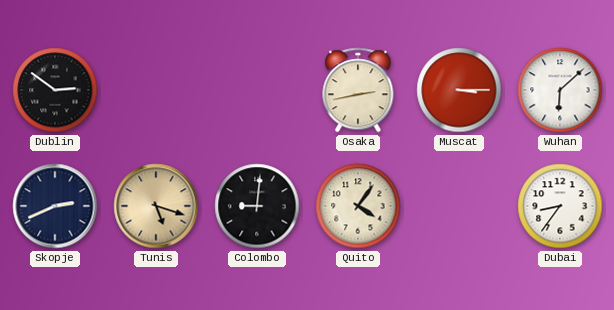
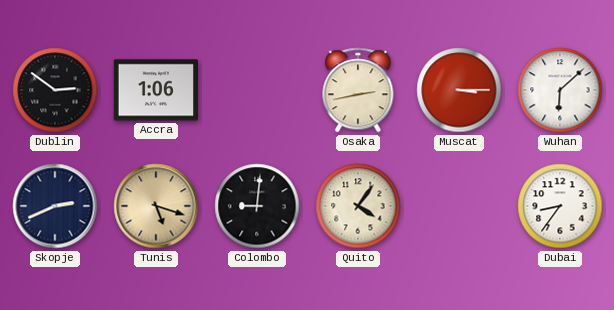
Accra: none -> 1:06
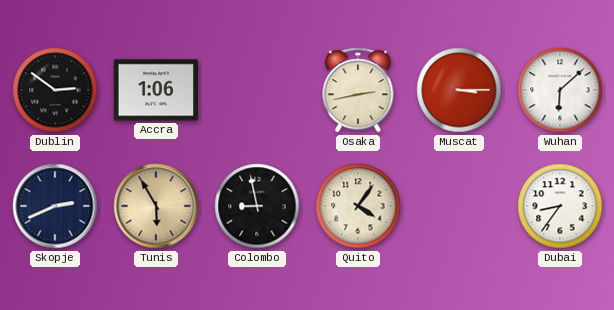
Tunis: 5:18 -> 5:55
Colombo: 9:01 -> 8:58
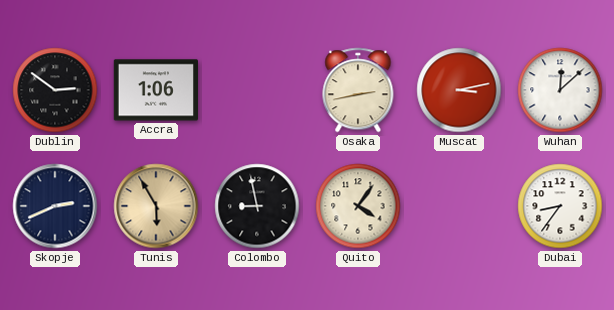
Muscat: 3:15 -> 3:13
Wuhan: 6:08 -> 12:08
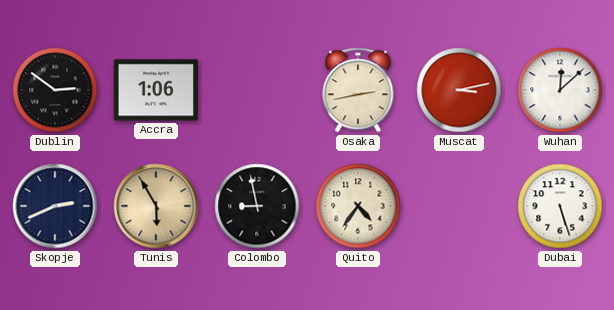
Quito: 4:06 -> 4:36
Dubai: 8:36 -> 5:27
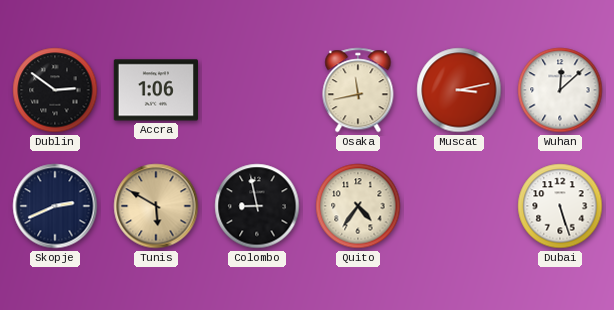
Osaka: 2:43 -> 11:43
Tunis: 5:55 -> 5:50
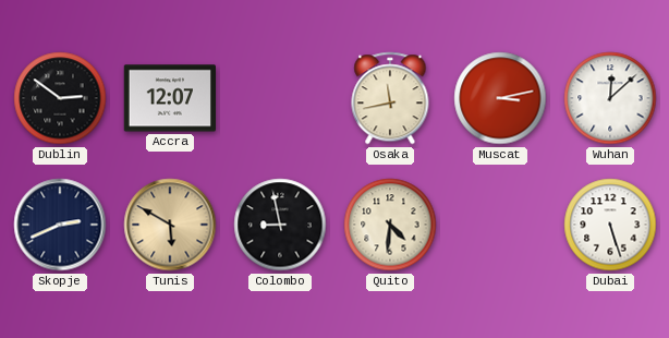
Accra: 1:06 -> 12:07
Quito: 4:36 -> 4:31
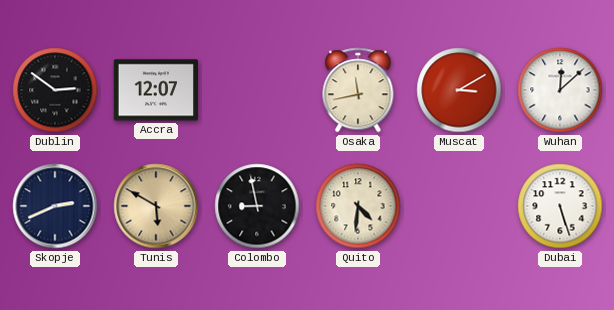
Muscat: 3:13 -> 3:10
